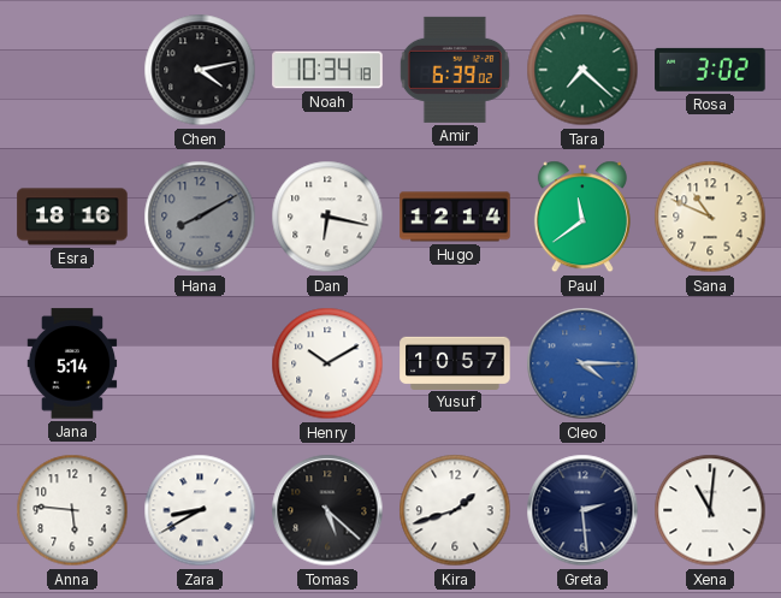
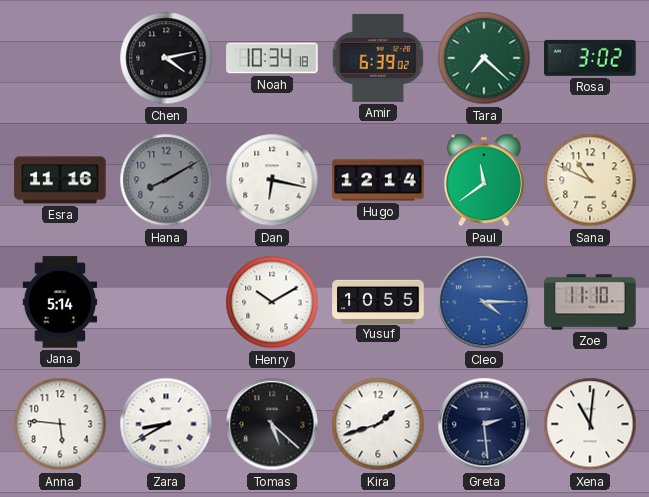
Esra: 18:16 -> 11:16
Yusuf: 10:57 -> 10:55
Zoe: none -> 11:10
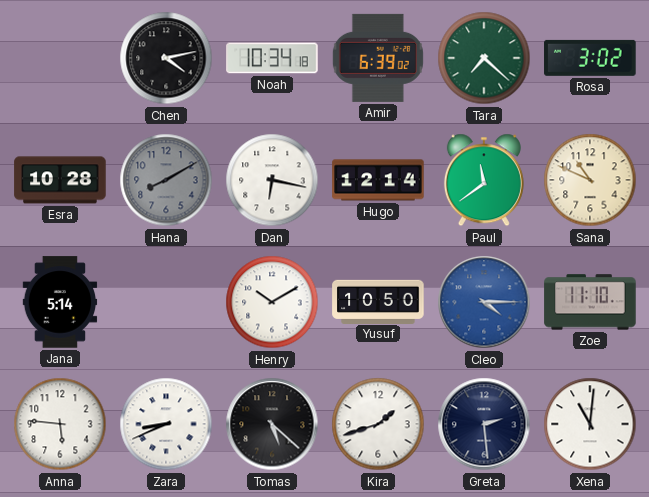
Esra: 11:16 -> 10:28
Yusuf: 10:55 -> 10:50
Zara: 8:40 -> 8:41
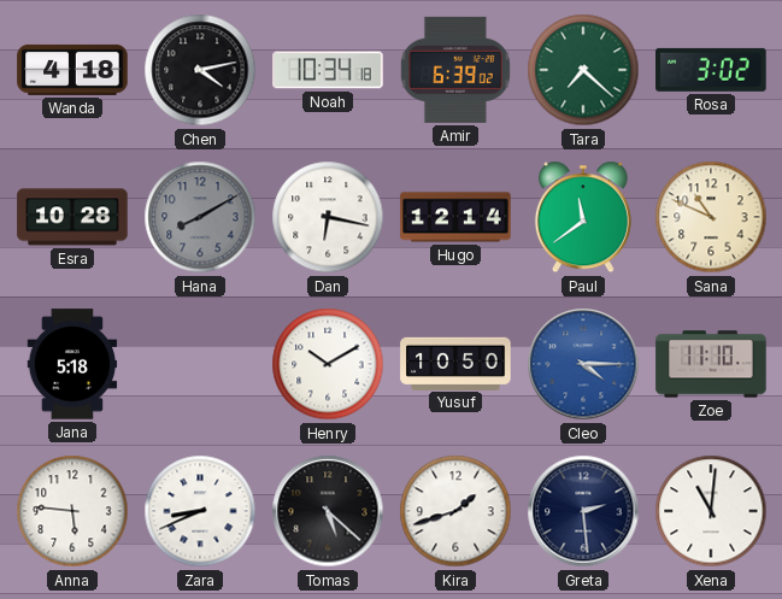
Wanda: none -> 4:18
Jana: 5:14 -> 5:18
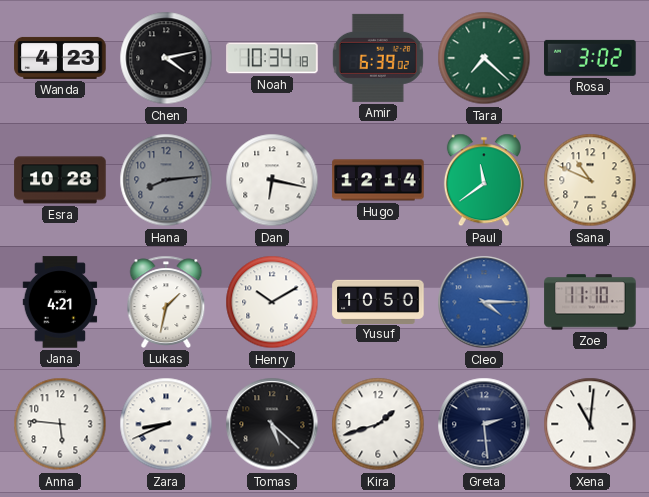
Wanda: 4:18 -> 4:23
Hana: 8:10 -> 8:14
Jana: 5:18 -> 4:21
Lukas: none -> 1:32
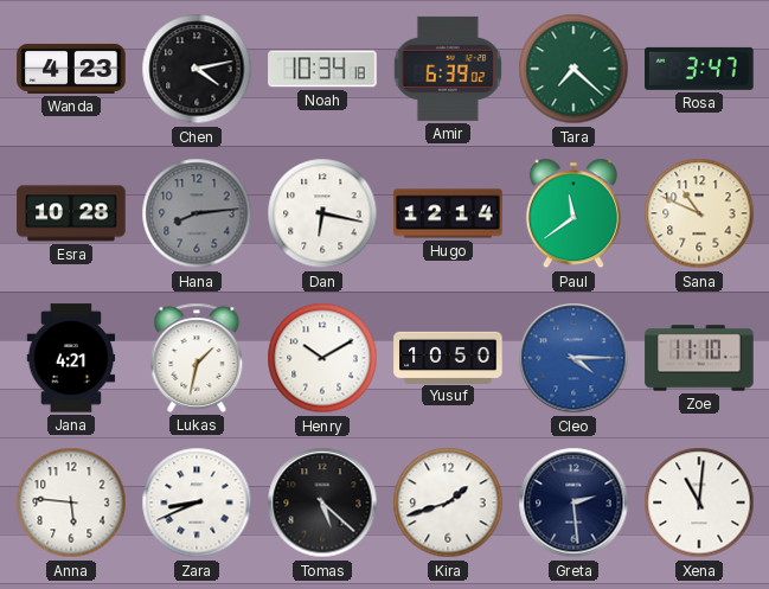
Rosa: 3:02 -> 3:47
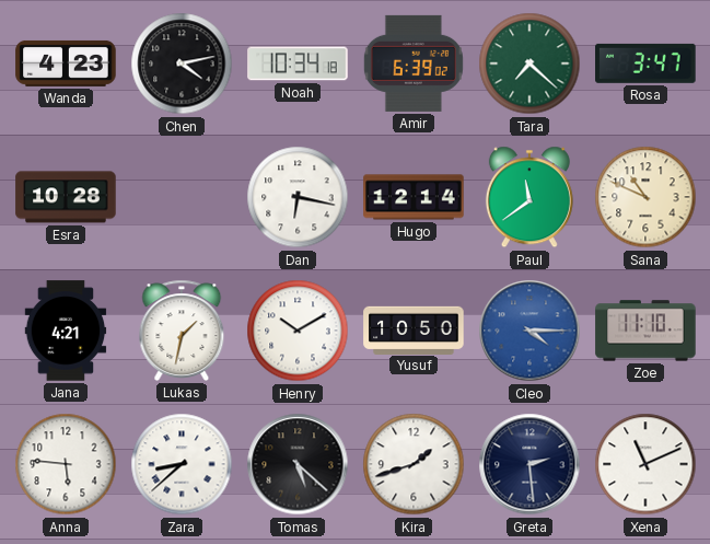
Hana: 8:14 -> none
Zara: 8:41 -> 8:38
Xena: 11:01 -> 11:11
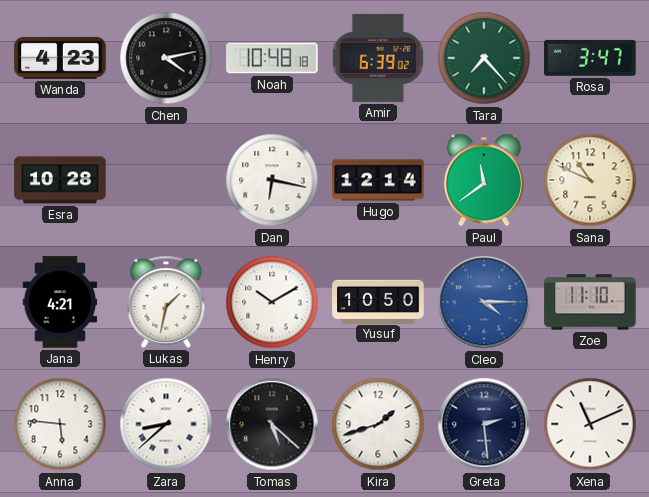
Noah: 10:34 -> 10:48
Tara: 7:22 -> 7:23
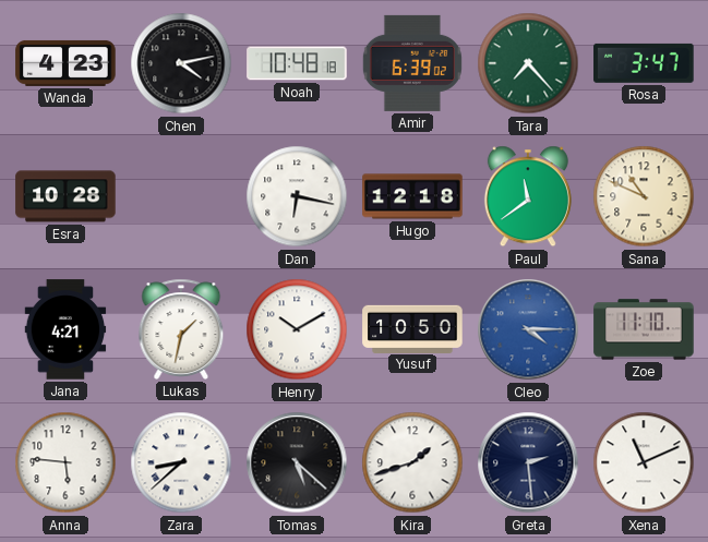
Hugo: 12:14 -> 12:18
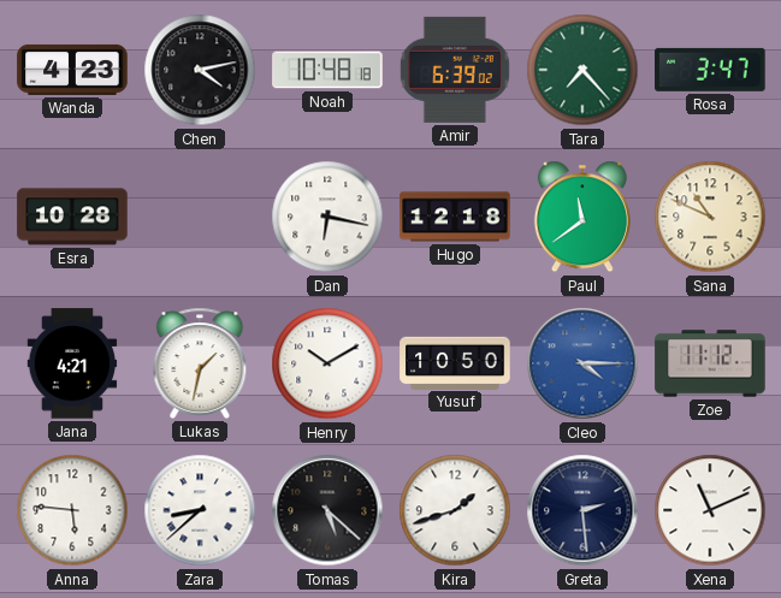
Zoe: 11:10 -> 11:12
